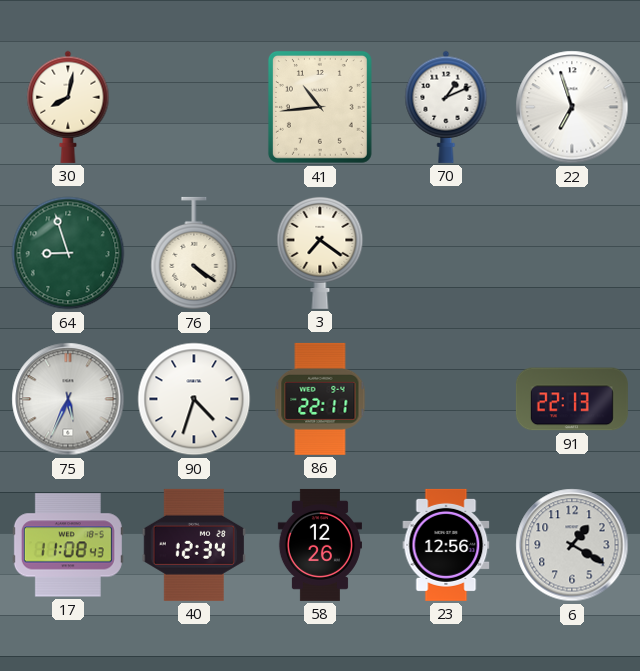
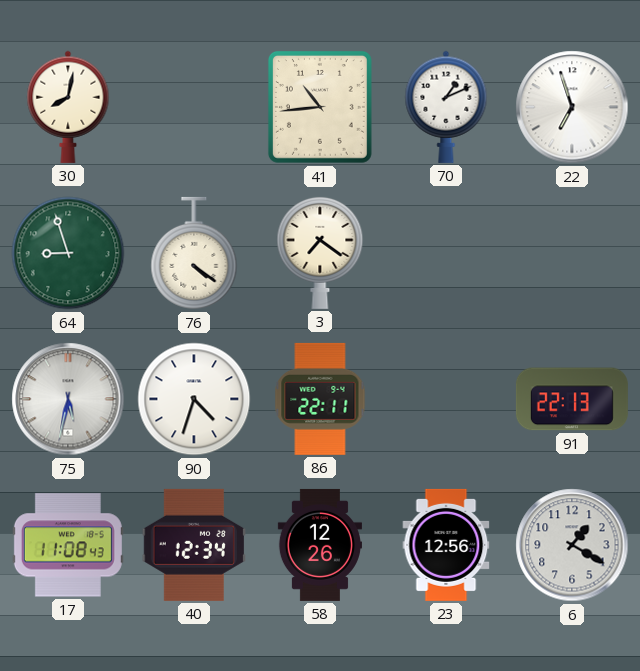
75: 5:34 -> 5:32
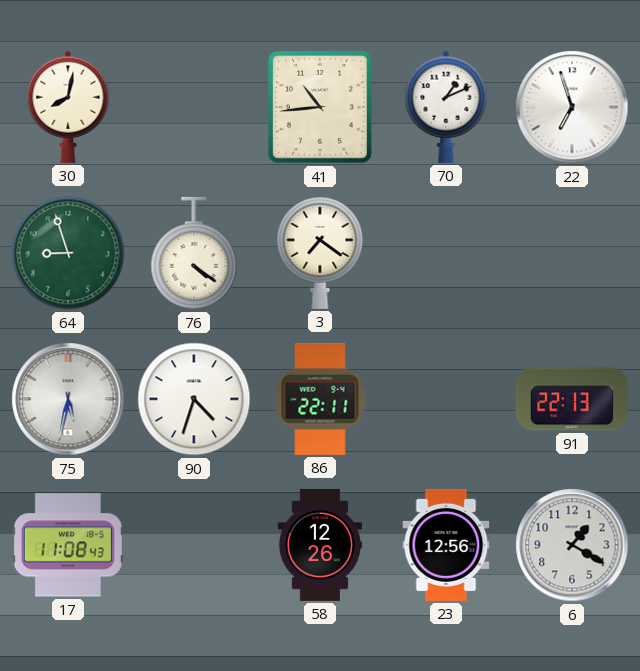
40: 12:34 -> none
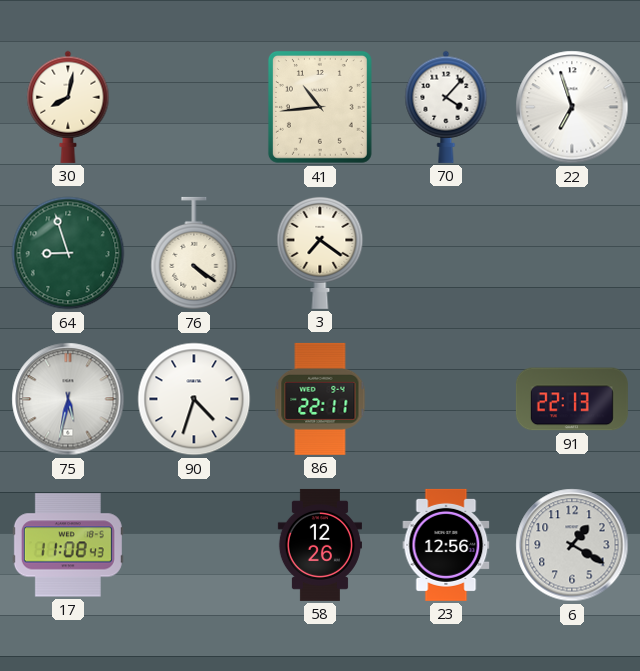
70: 1:11 -> 4:07
